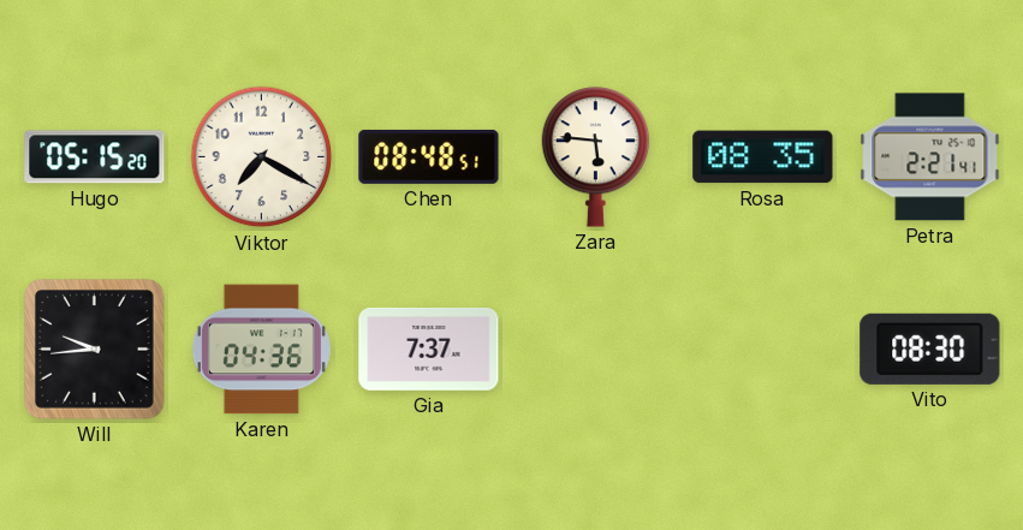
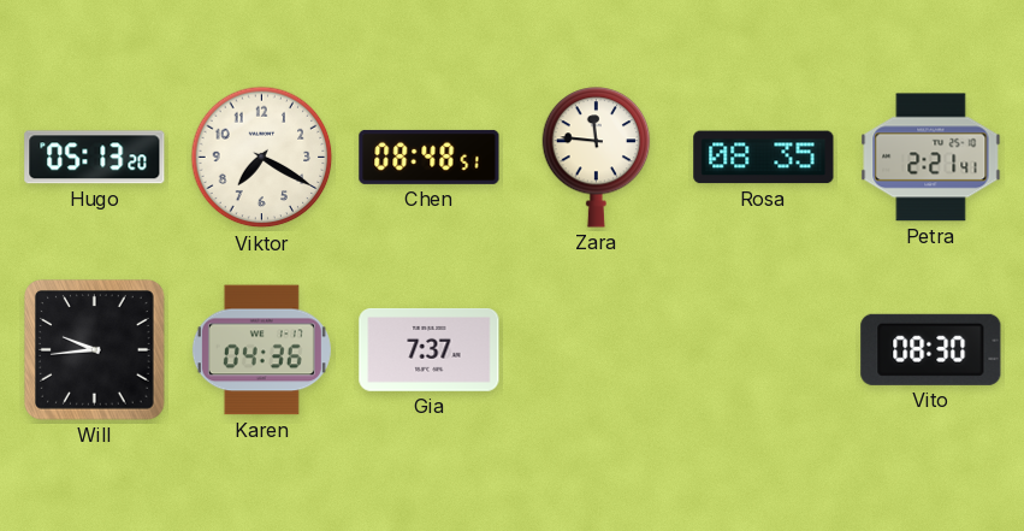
Hugo: 05:15 -> 05:13
Zara: 5:46 -> 11:46
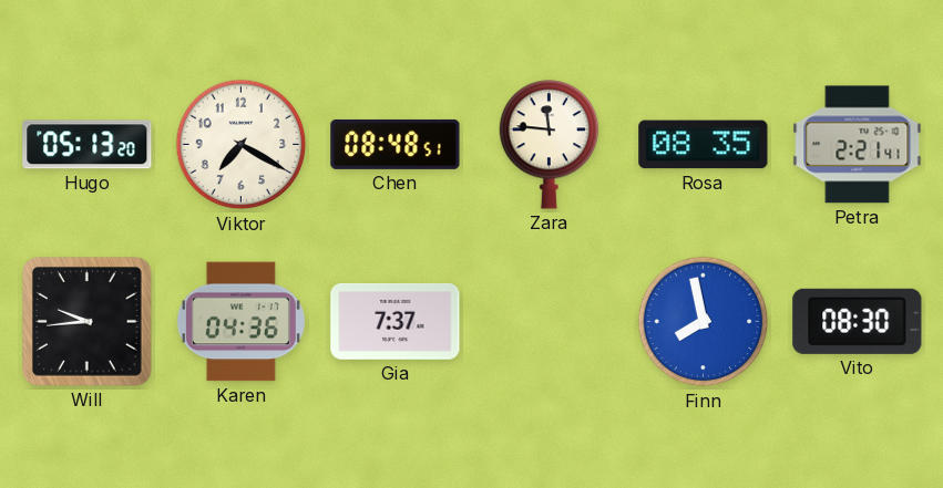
Finn: none -> 7:58
